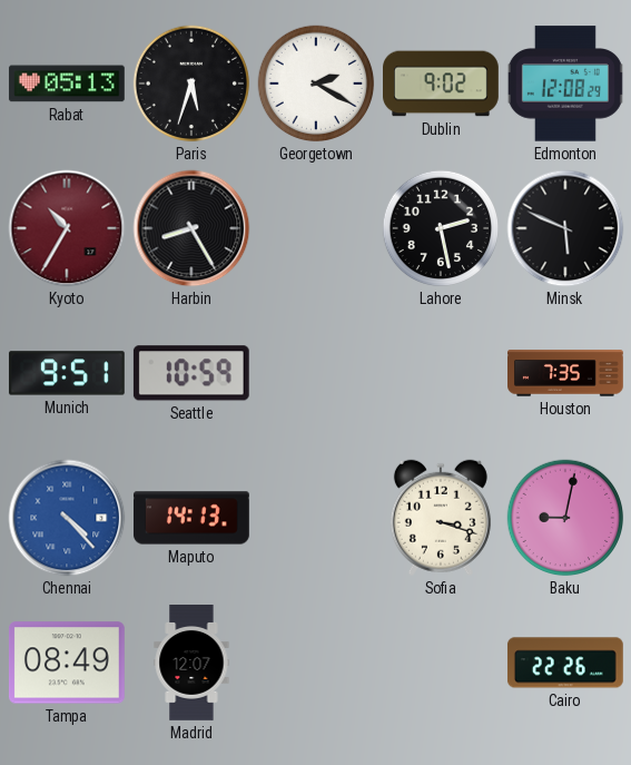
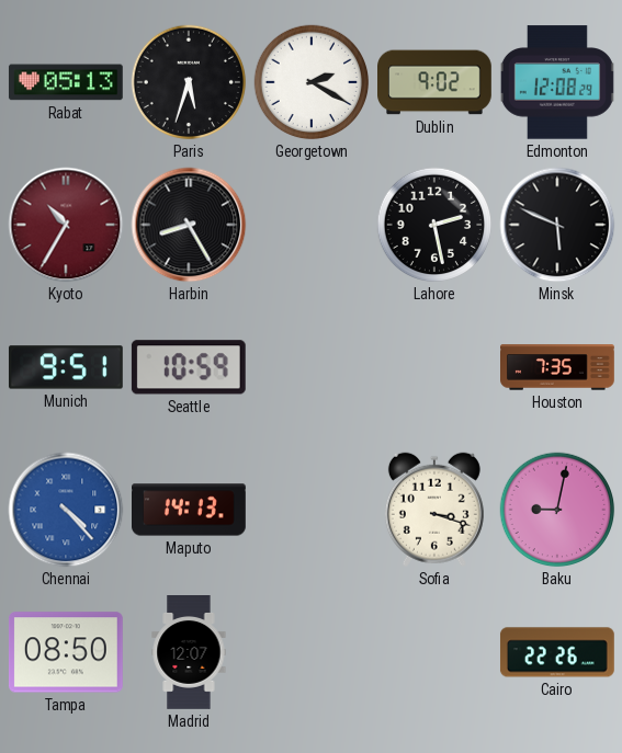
Tampa: 08:49 -> 08:50
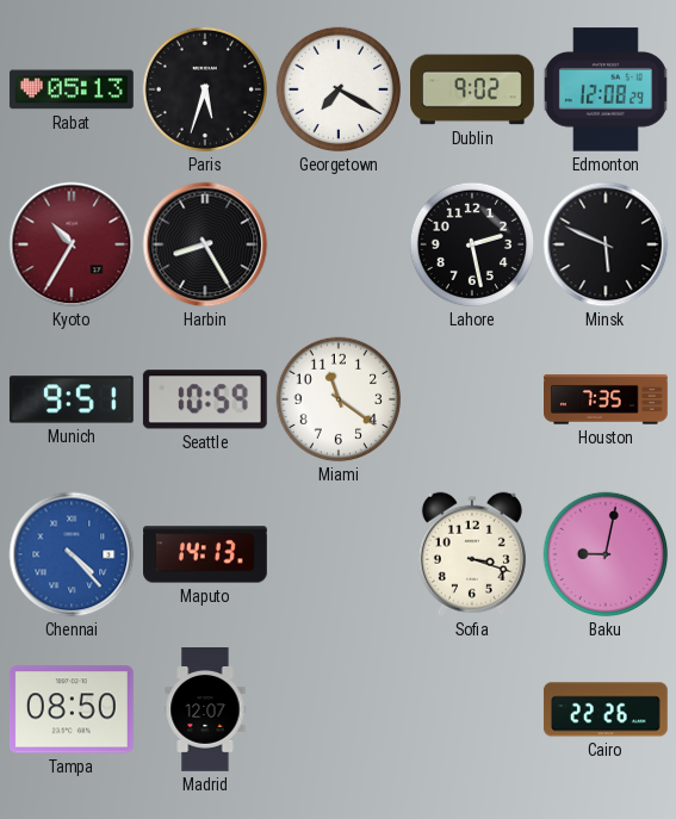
Georgetown: 2:20 -> 7:20
Miami: none -> 11:21
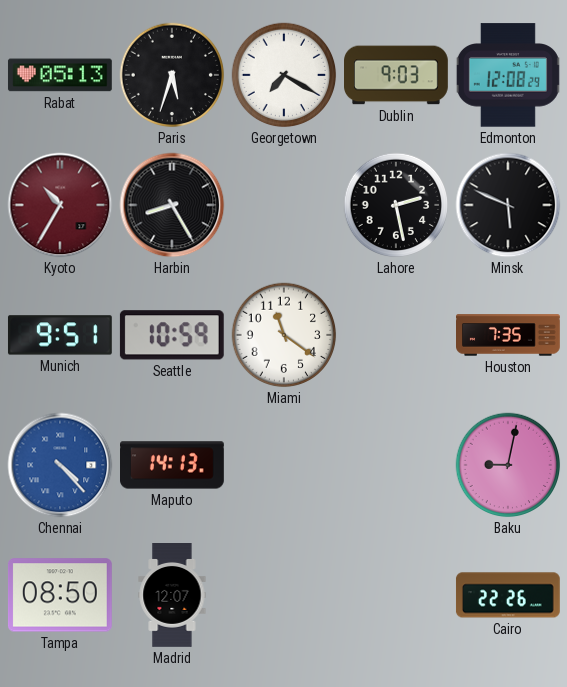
Dublin: 9:02 -> 9:03
Sofia: 3:18 -> none
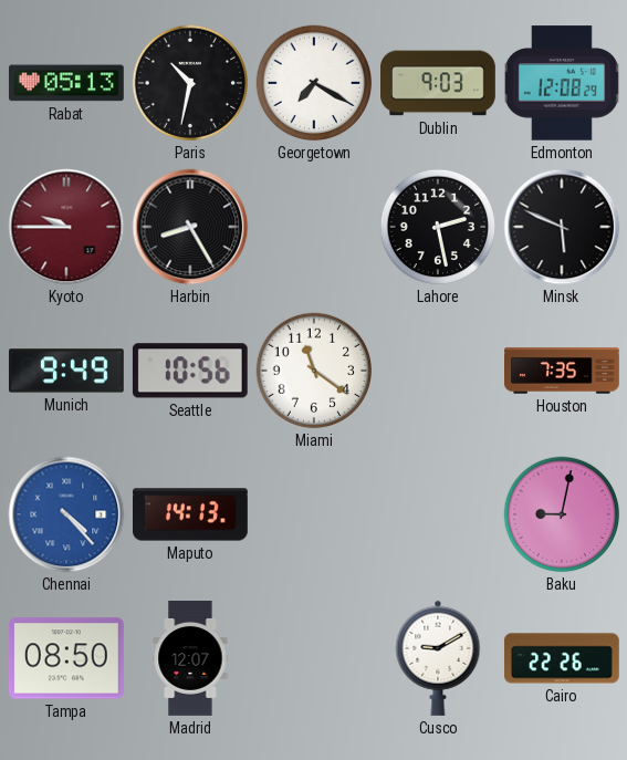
Paris: 5:33 -> 10:32
Kyoto: 10:35 -> 9:45
Munich: 9:51 -> 9:49
Seattle: 10:59 -> 10:56
Cusco: none -> 9:10
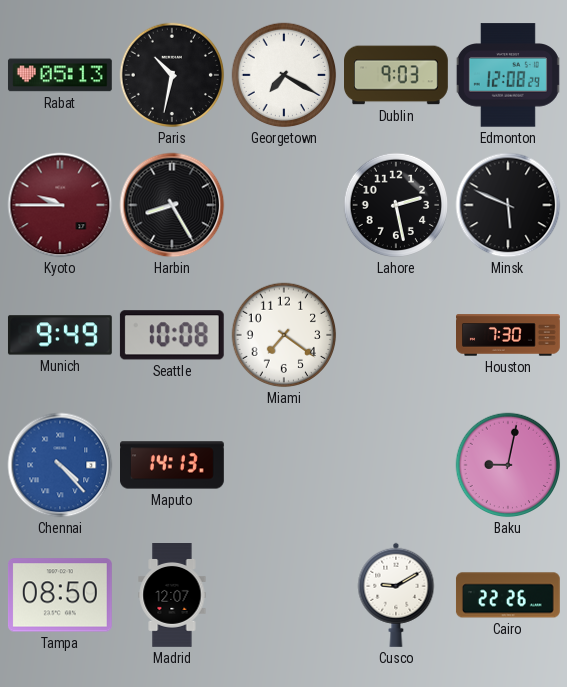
Seattle: 10:56 -> 10:08
Miami: 11:21 -> 7:21
Houston: 7:35 -> 7:30
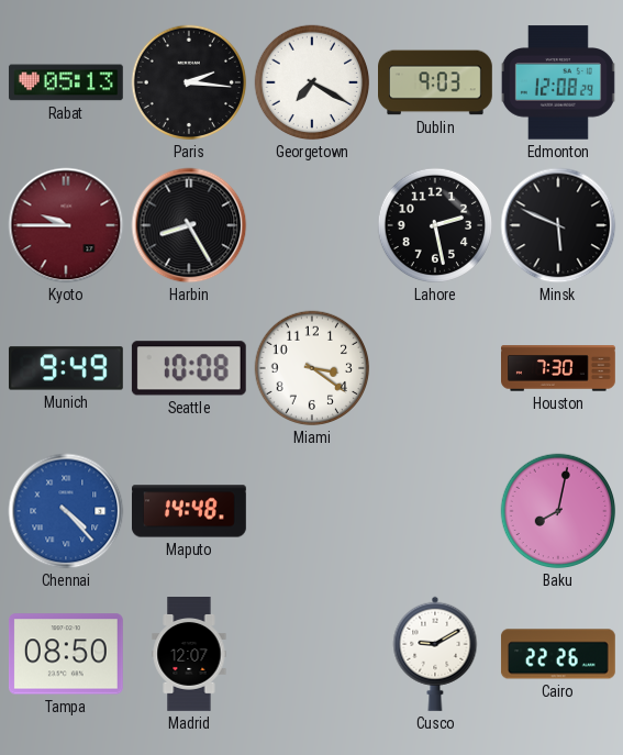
Paris: 10:32 -> 2:16
Miami: 7:21 -> 3:21
Maputo: 14:13 -> 14:48
Baku: 9:02 -> 8:02
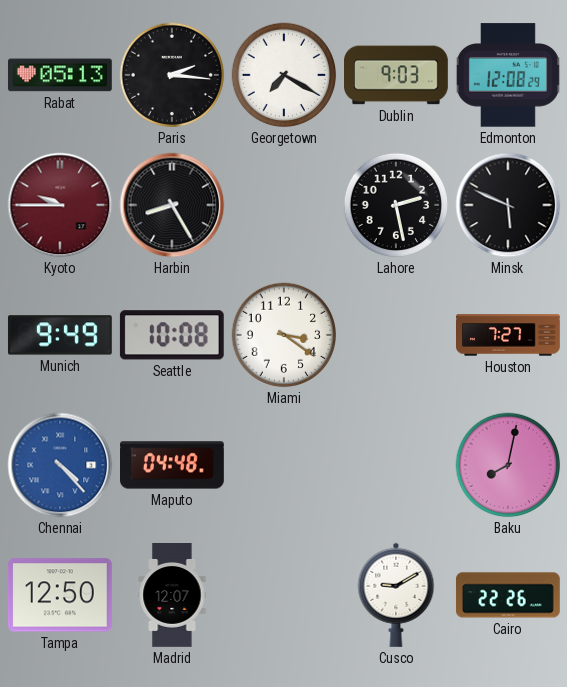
Houston: 7:30 -> 7:27
Maputo: 14:48 -> 04:48
Tampa: 08:50 -> 12:50
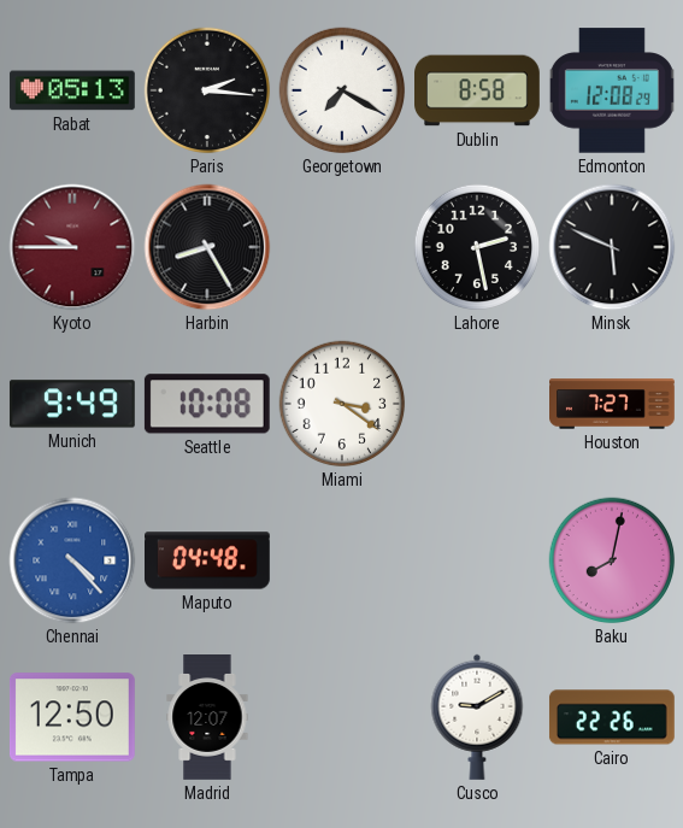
Dublin: 9:03 -> 8:58
